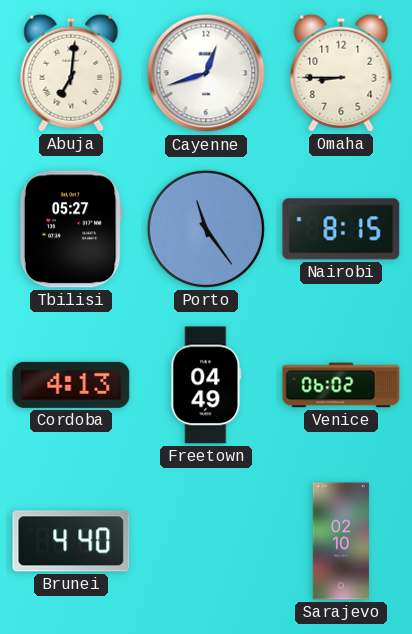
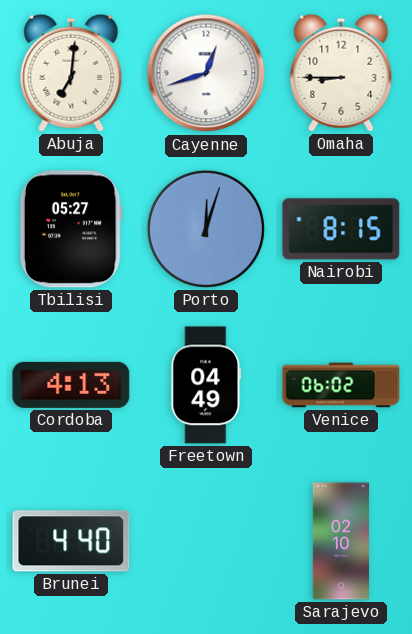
Porto: 11:24 -> 12:03
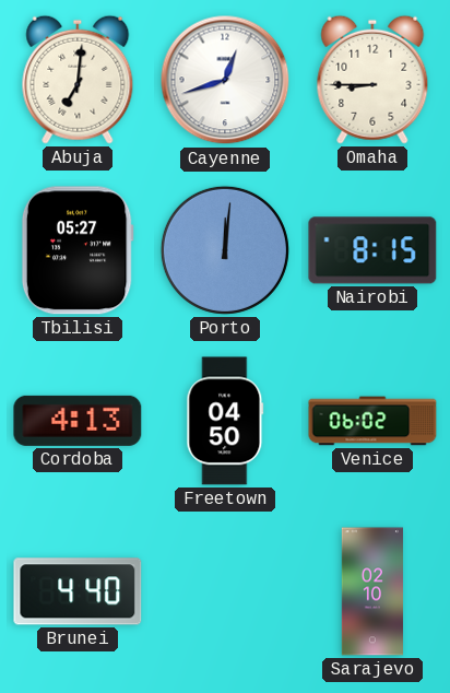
Porto: 12:03 -> 12:01
Freetown: 04:49 -> 04:50
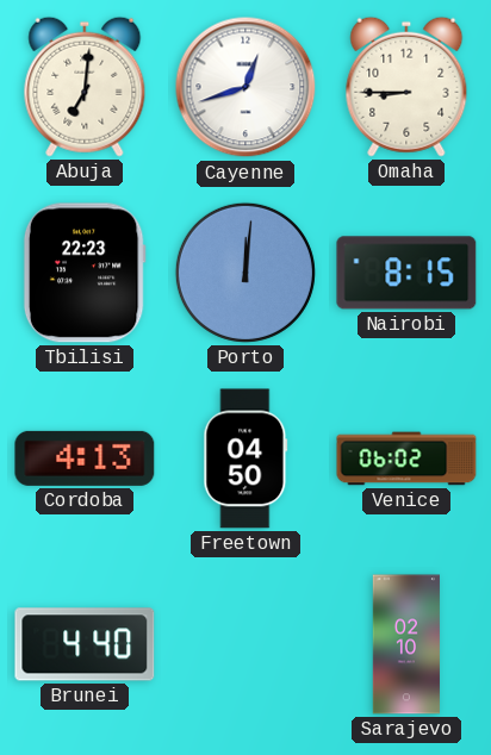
Tbilisi: 05:27 -> 22:23
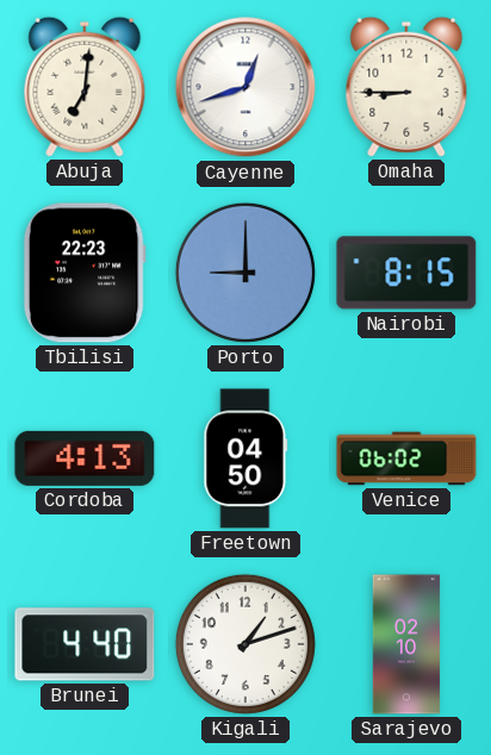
Porto: 12:01 -> 9:00
Kigali: none -> 1:12
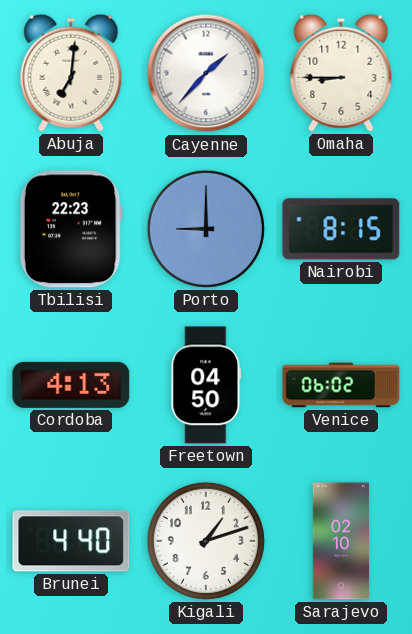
Cayenne: 12:42 -> 1:37
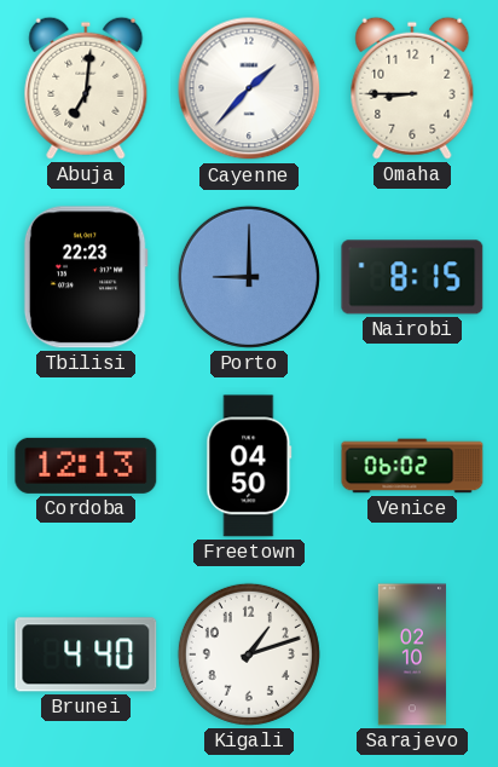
Cordoba: 4:13 -> 12:13
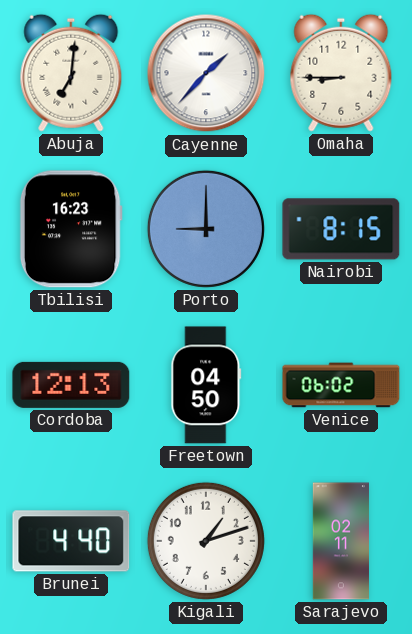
Tbilisi: 22:23 -> 16:23
Sarajevo: 02:10 -> 02:11
